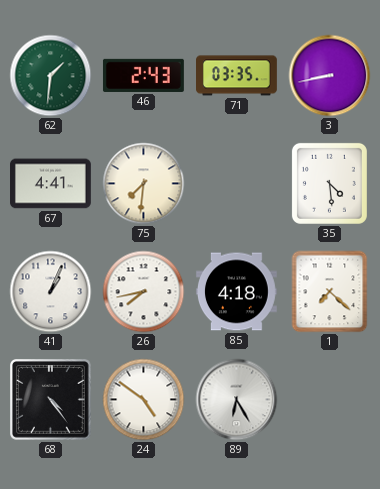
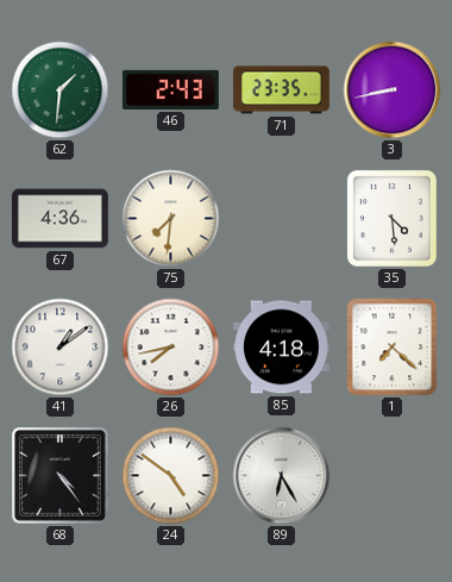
71: 03:35 -> 23:35
67: 4:41 -> 4:36
41: 1:04 -> 1:09
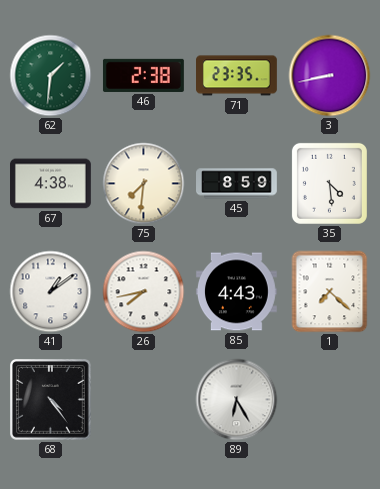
46: 2:43 -> 2:38
67: 4:36 -> 4:38
45: none -> 8:59
85: 4:18 -> 4:43
24: 4:51 -> none
